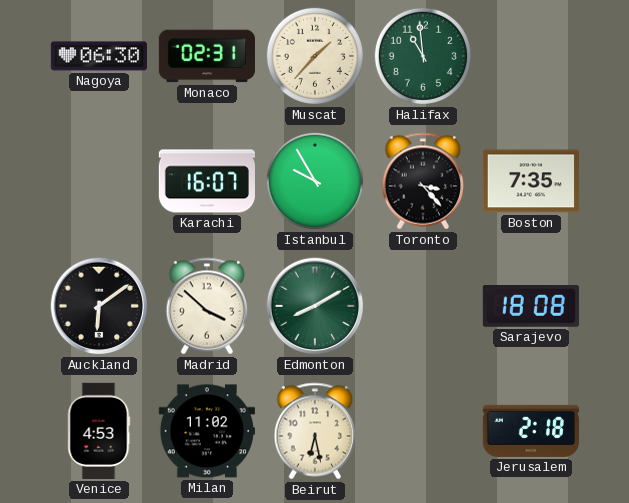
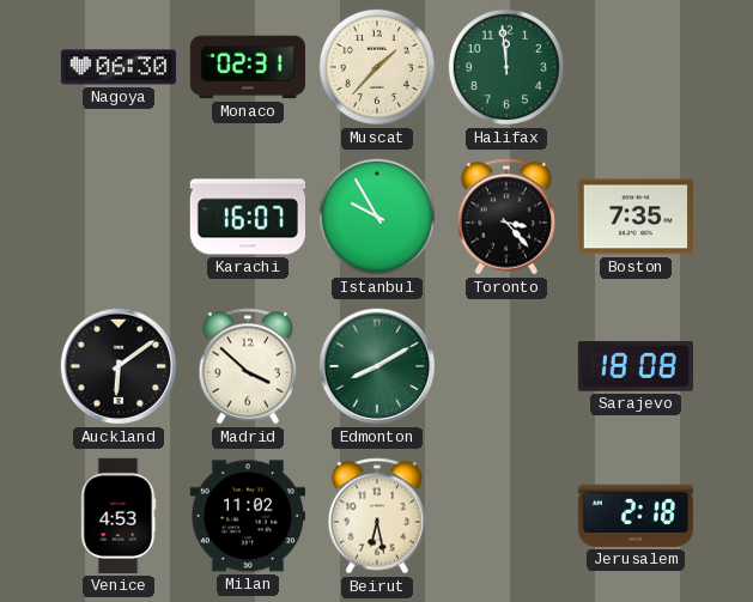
Halifax: 10:59 -> 11:59
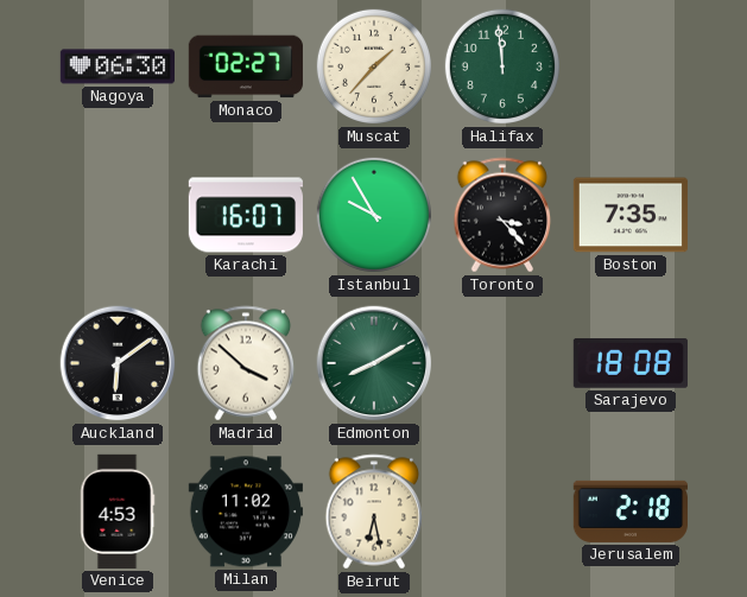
Monaco: 02:31 -> 02:27
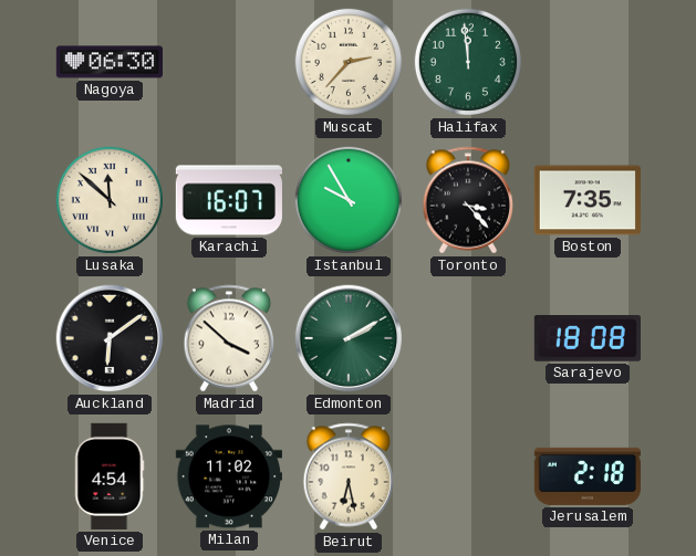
Monaco: 02:27 -> none
Muscat: 1:37 -> 2:37
Lusaka: none -> 11:52
Edmonton: 8:10 -> 2:10
Venice: 4:53 -> 4:54
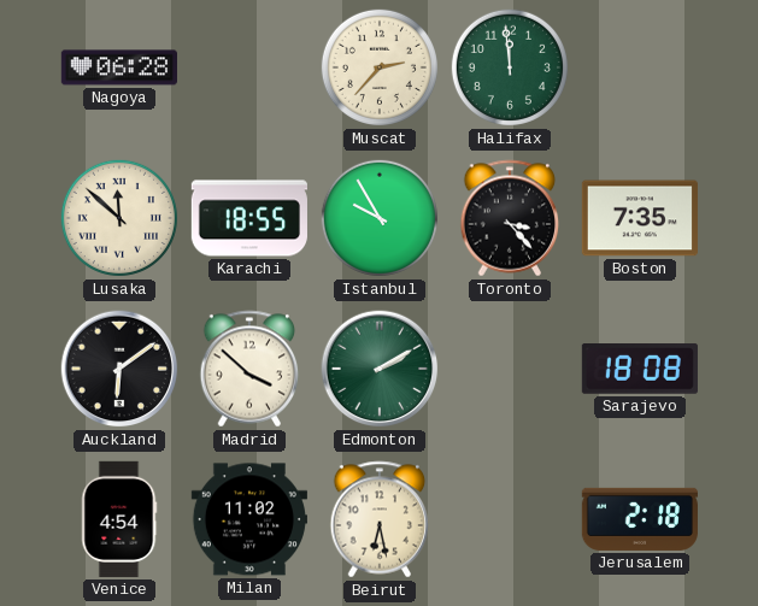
Nagoya: 06:30 -> 06:28
Karachi: 16:07 -> 18:55
